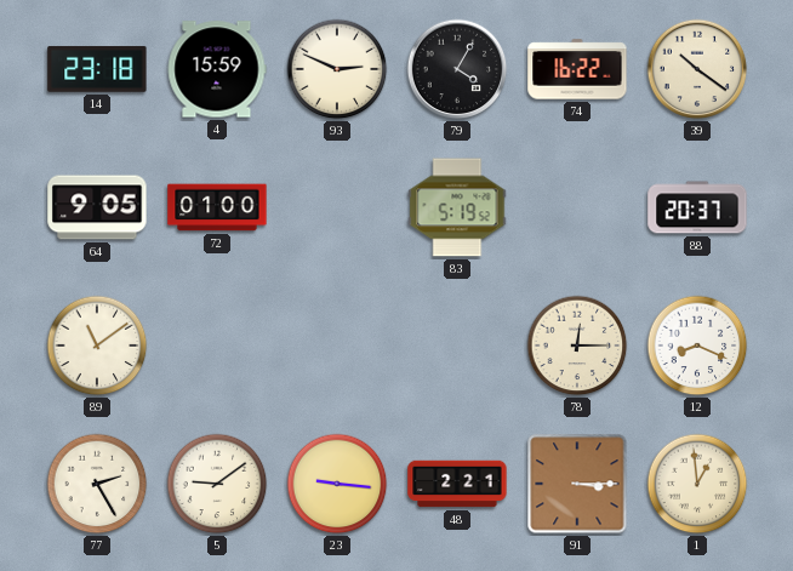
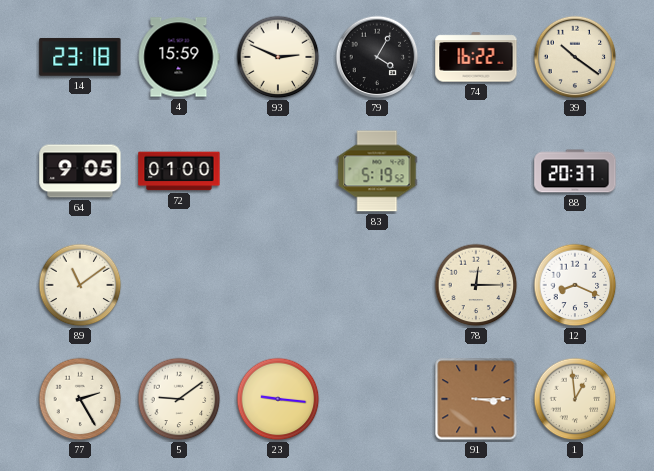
48: 2:21 -> none
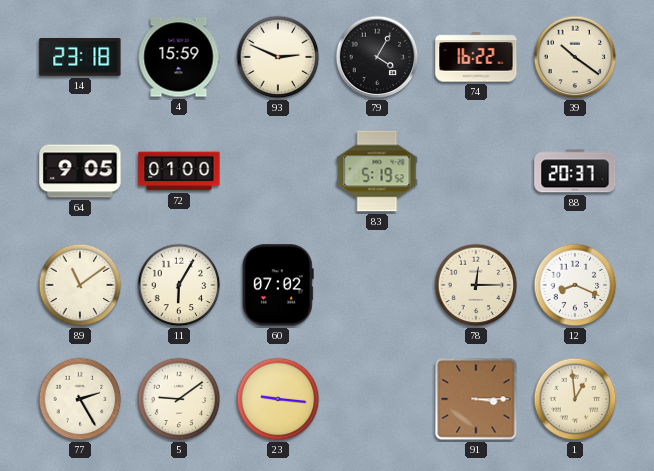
11: none -> 6:05
60: none -> 07:02
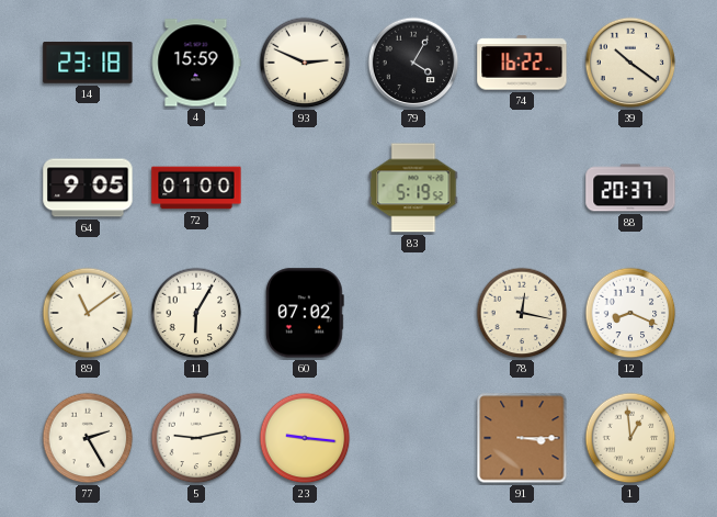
78: 12:15 -> 12:17
5: 9:09 -> 9:13
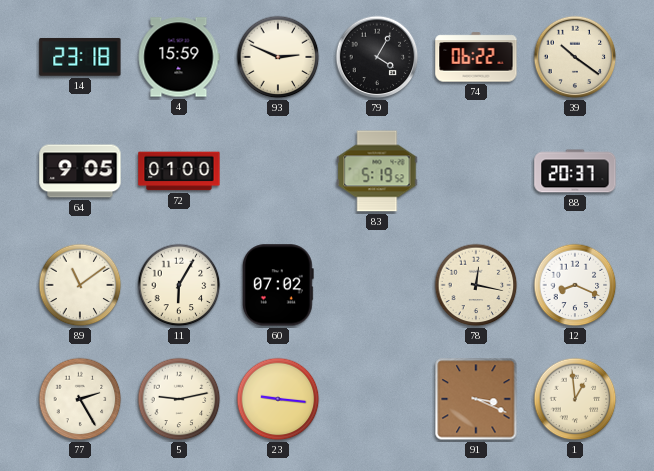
74: 16:22 -> 06:22
91: 3:15 -> 3:19
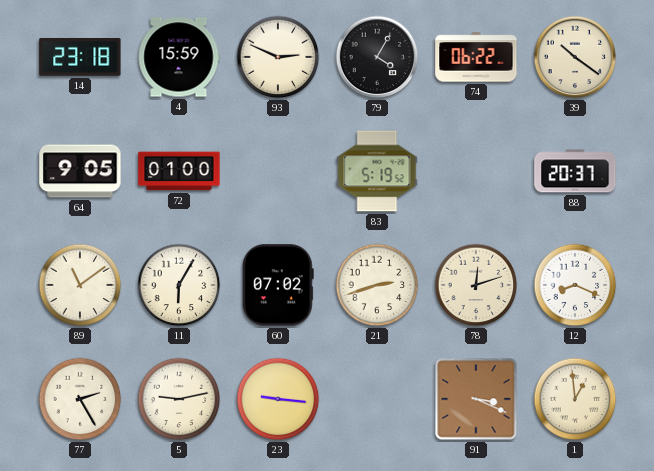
21: none -> 2:42
78: 12:17 -> 12:12
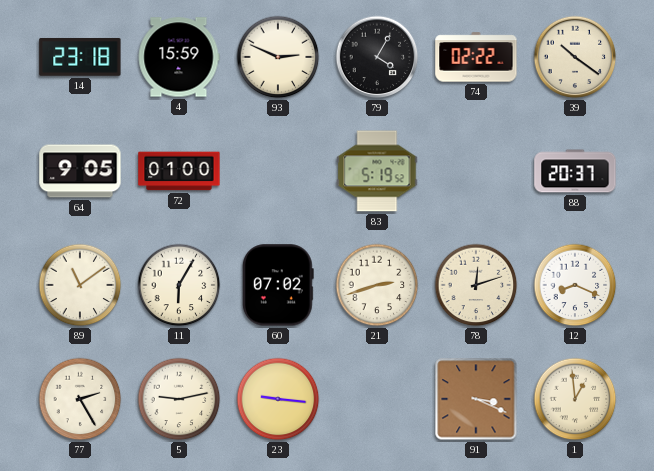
74: 06:22 -> 02:22
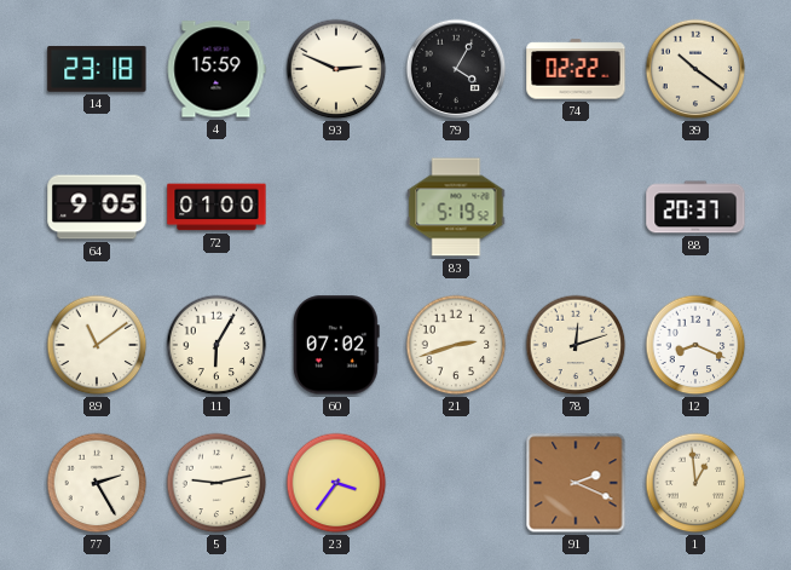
23: 9:16 -> 3:36
91: 3:19 -> 2:19
